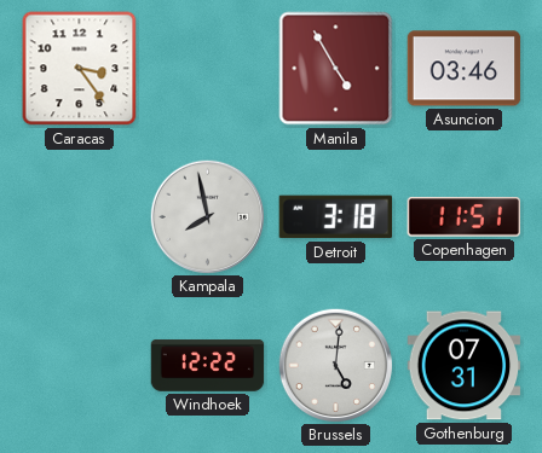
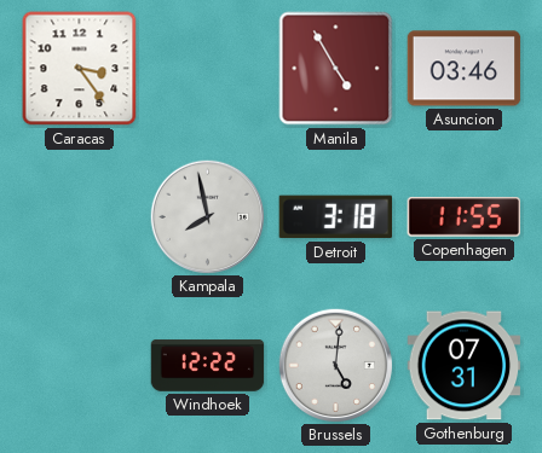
Copenhagen: 11:51 -> 11:55
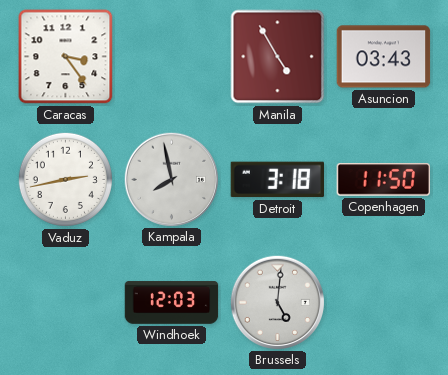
Asuncion: 03:46 -> 03:43
Vaduz: none -> 2:43
Copenhagen: 11:55 -> 11:50
Windhoek: 12:22 -> 12:03
Gothenburg: 07:31 -> none
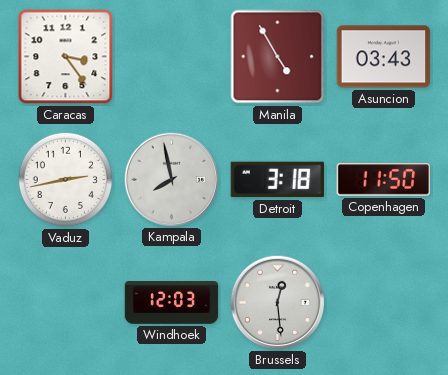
Brussels: 5:01 -> 12:29
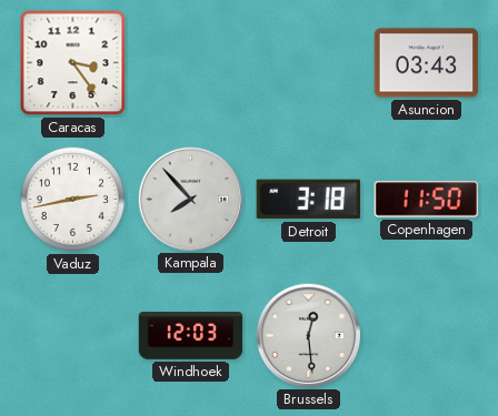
Manila: 4:55 -> none
Kampala: 7:58 -> 7:53
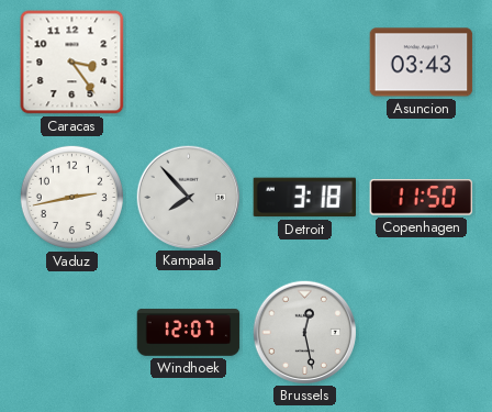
Windhoek: 12:03 -> 12:07
Brussels: 12:29 -> 12:28
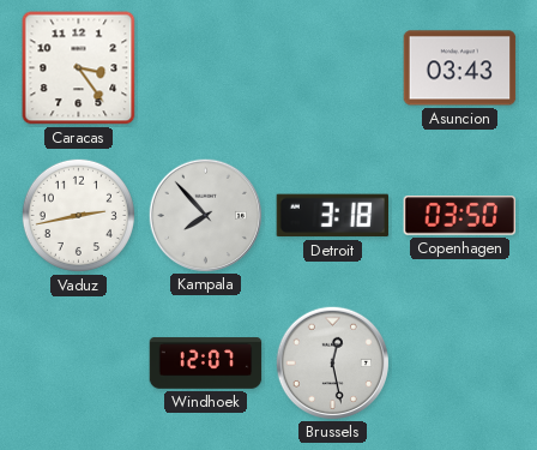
Copenhagen: 11:50 -> 03:50
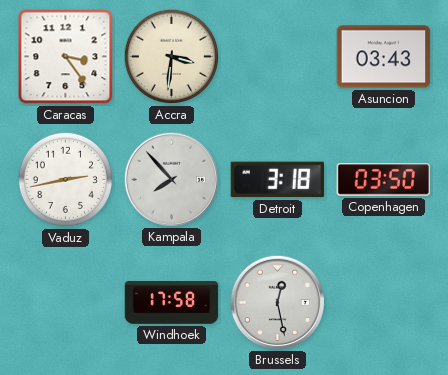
Accra: none -> 3:31
Windhoek: 12:07 -> 17:58
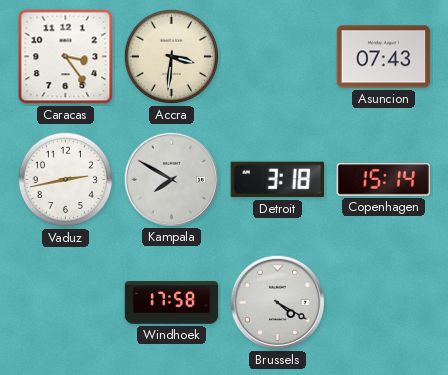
Asuncion: 03:43 -> 07:43
Kampala: 7:53 -> 7:50
Copenhagen: 03:50 -> 15:14
Brussels: 12:28 -> 4:20
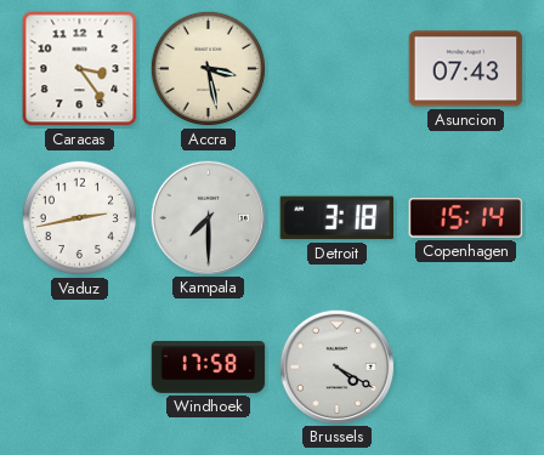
Accra: 3:31 -> 3:28
Kampala: 7:50 -> 7:30
